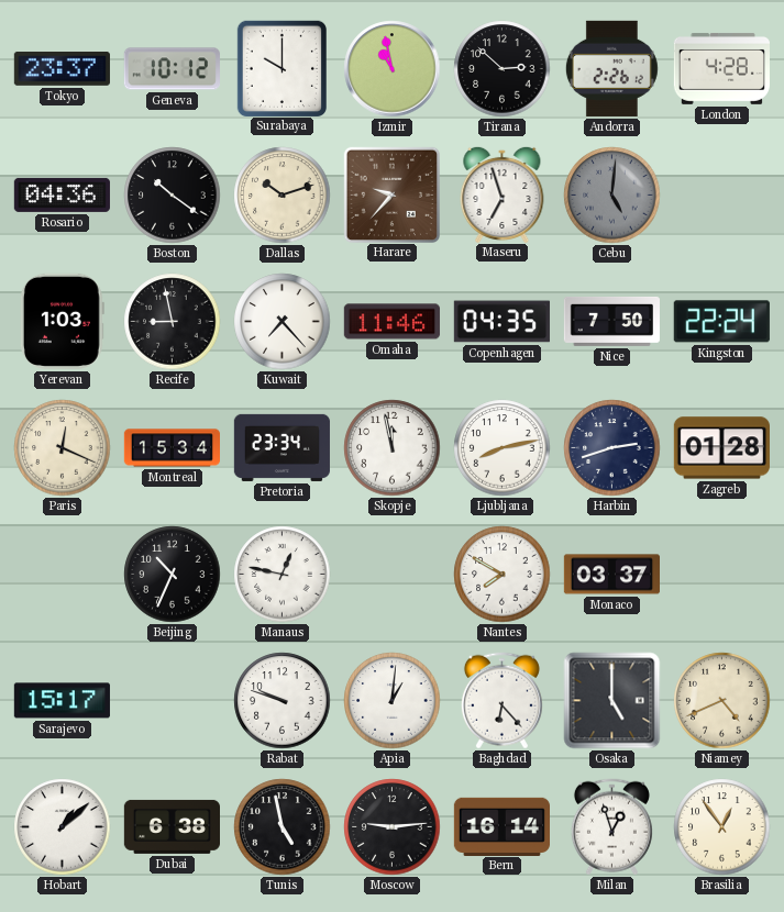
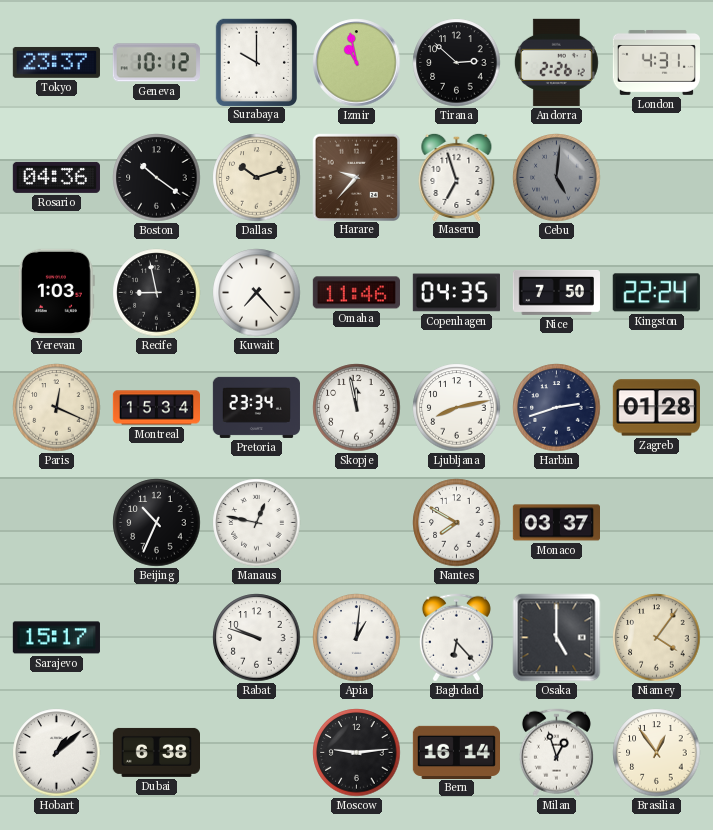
London: 4:28 -> 4:31
Niamey: 4:41 -> 4:06
Tunis: 4:58 -> none
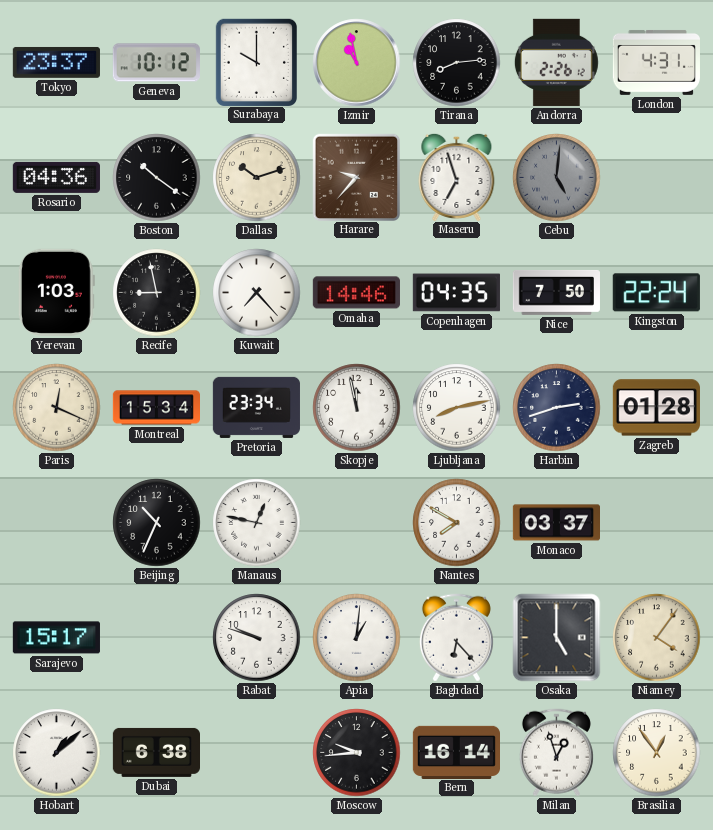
Tirana: 2:52 -> 8:14
Omaha: 11:46 -> 14:46
Moscow: 9:14 -> 9:44
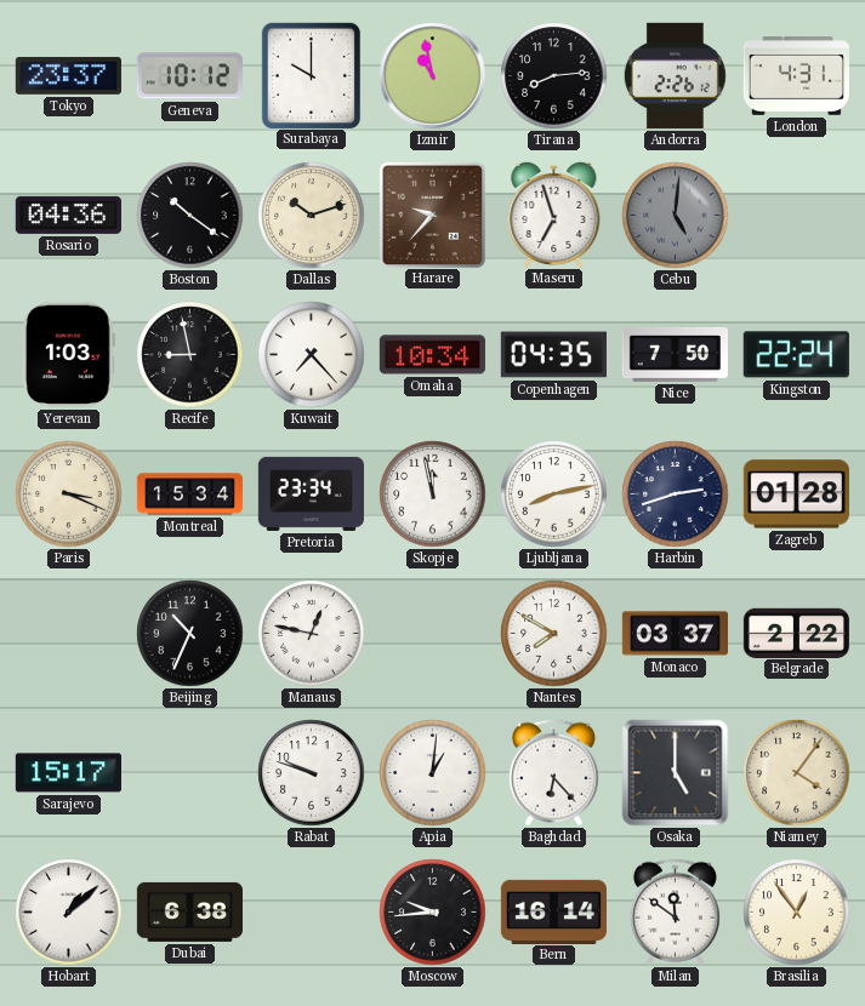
Omaha: 14:46 -> 10:34
Paris: 12:19 -> 3:19
Belgrade: none -> 2:22
Milan: 12:57 -> 11:51
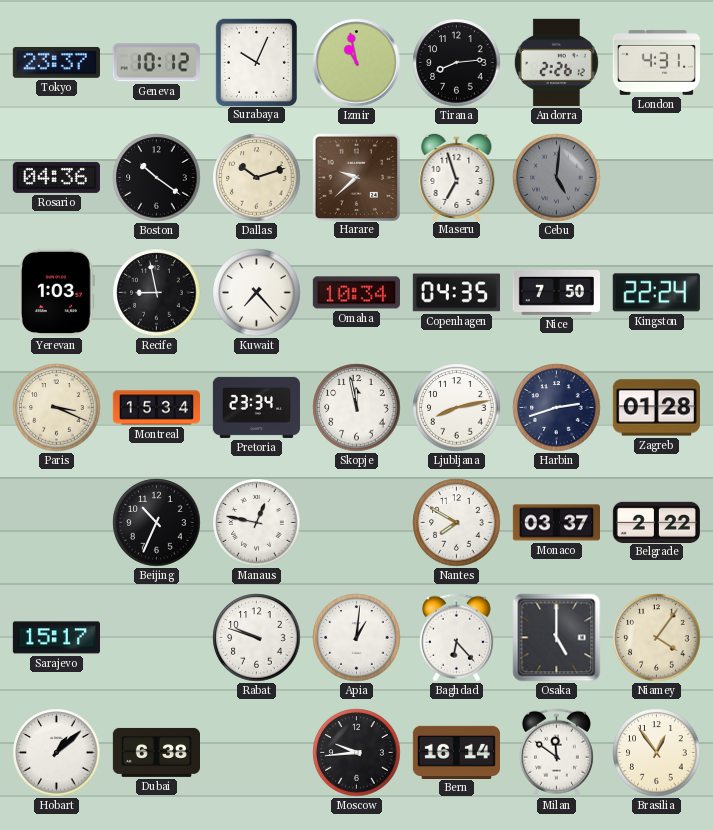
Surabaya: 10:00 -> 10:04
Harare: 9:37 -> 9:38
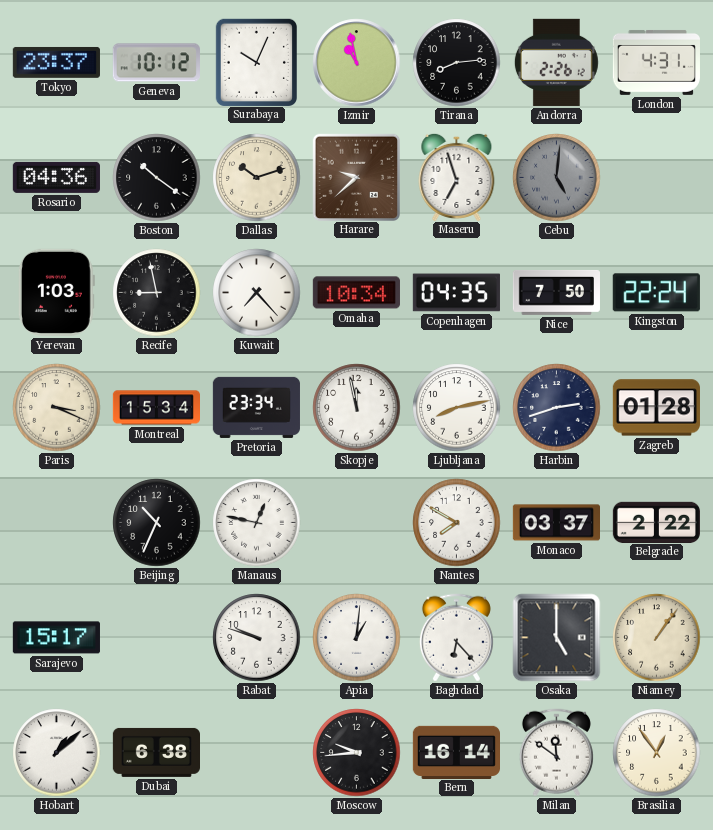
Niamey: 4:06 -> 1:06
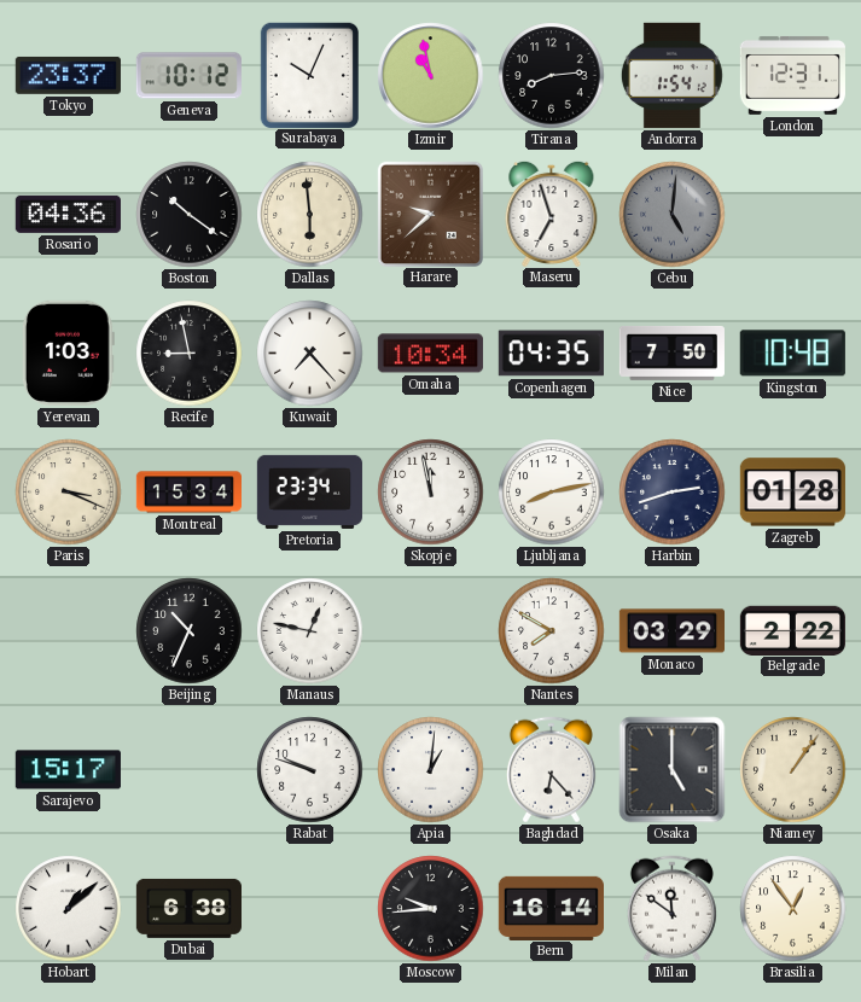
Andorra: 2:26 -> 1:54
London: 4:31 -> 12:31
Dallas: 10:12 -> 5:59
Kingston: 22:24 -> 10:48
Monaco: 03:37 -> 03:29
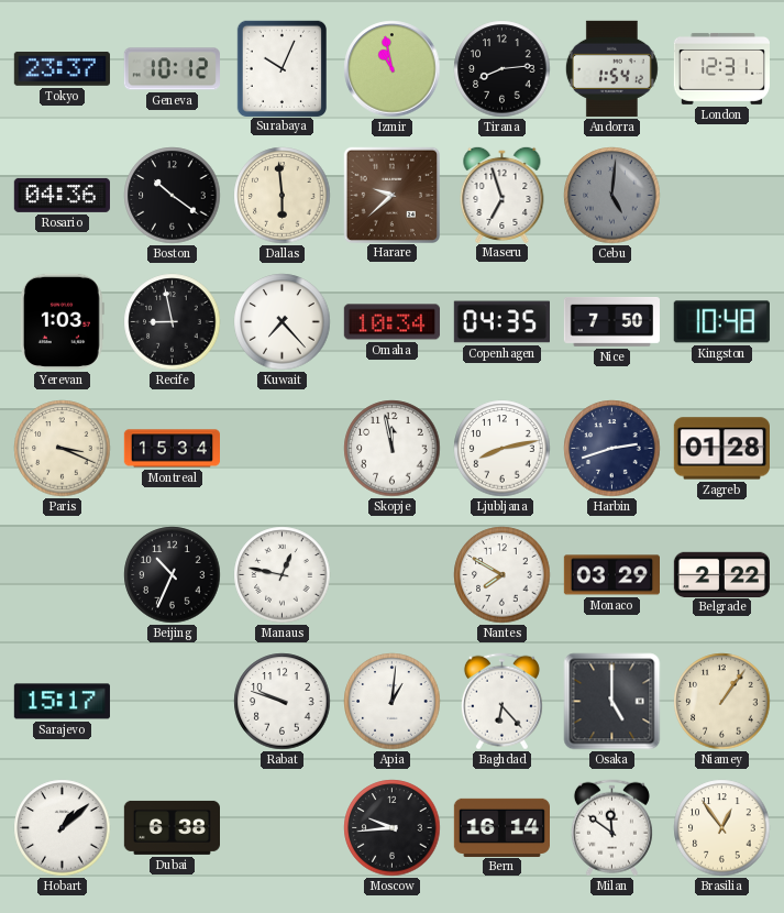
Pretoria: 23:34 -> none
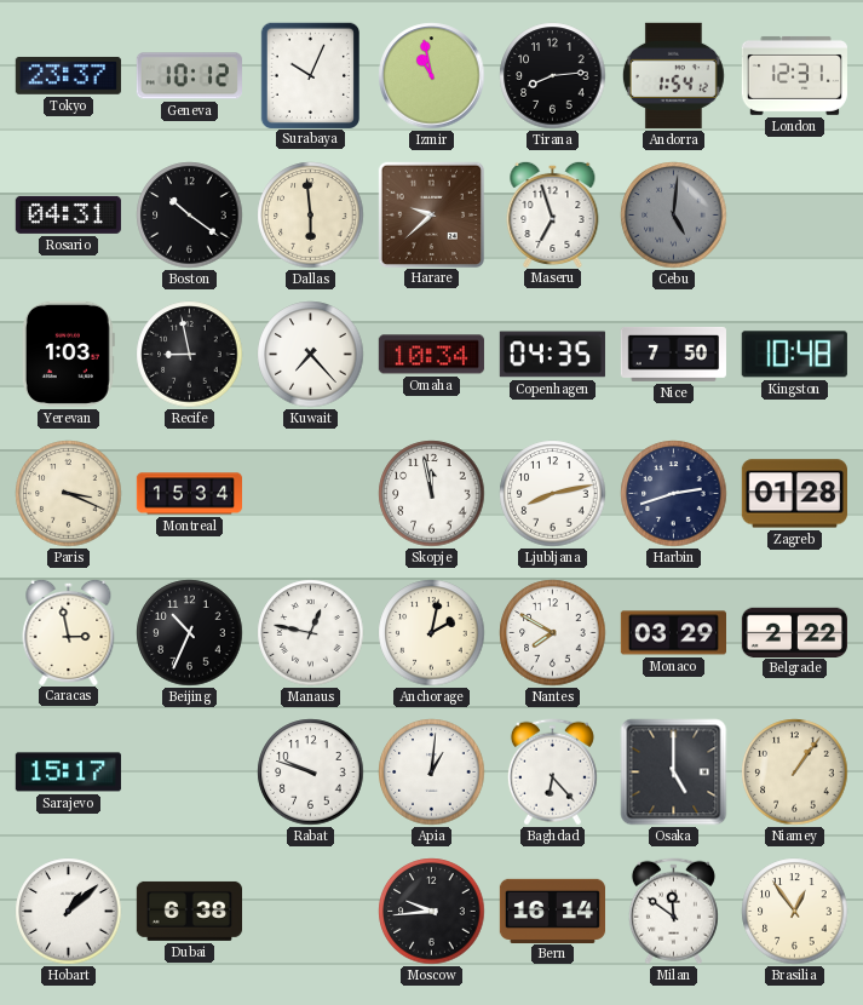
Rosario: 04:36 -> 04:31
Caracas: none -> 2:58
Anchorage: none -> 2:02
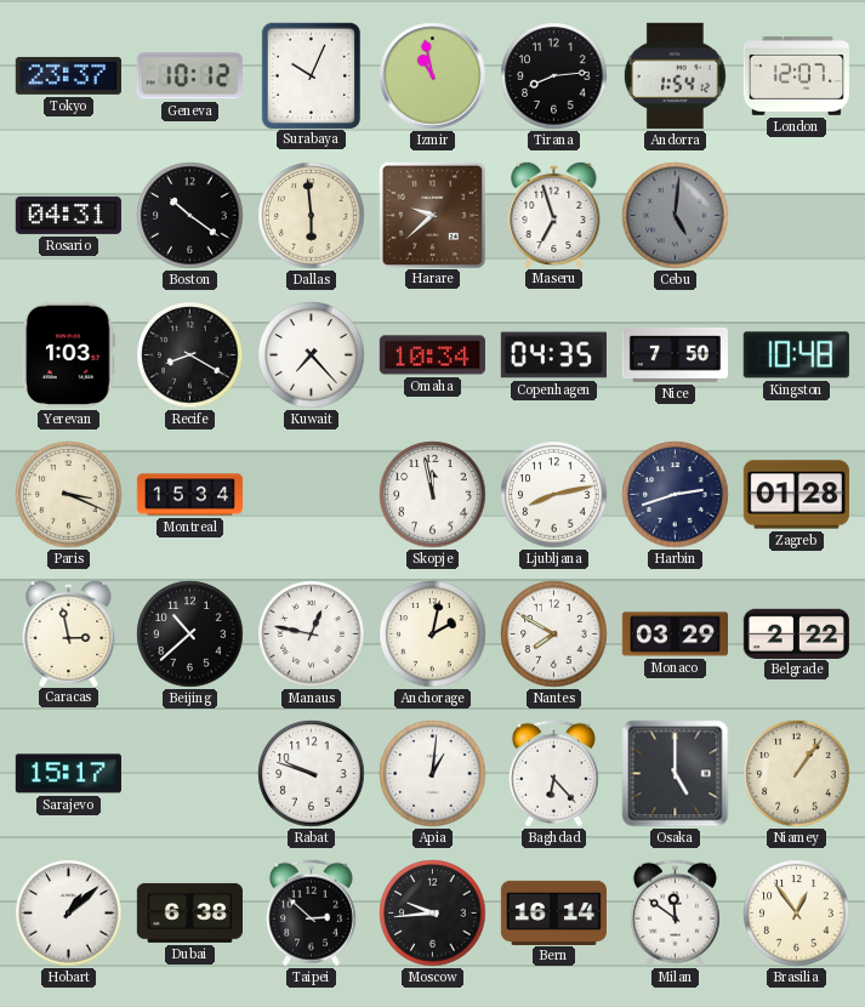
London: 12:31 -> 12:07
Recife: 8:58 -> 8:20
Beijing: 10:34 -> 10:38
Taipei: none -> 2:52
